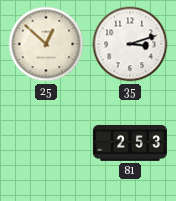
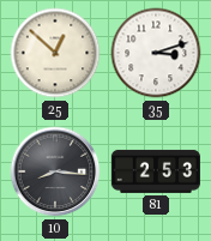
10: none -> 8:16
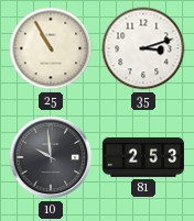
25: 12:52 -> 10:55
10: 8:16 -> 9:59
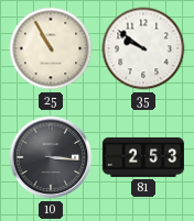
35: 3:12 -> 9:51
10: 9:59 -> 3:16
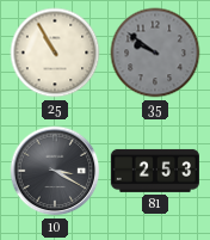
35 dial: white -> grey
10: 3:16 -> 3:20
